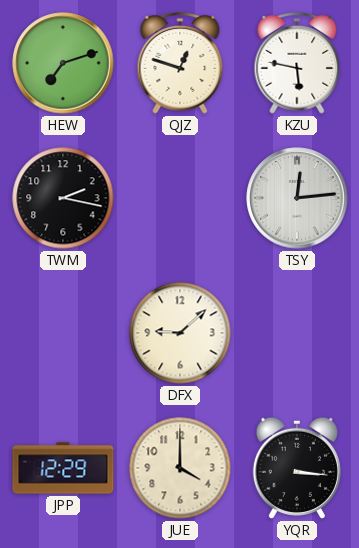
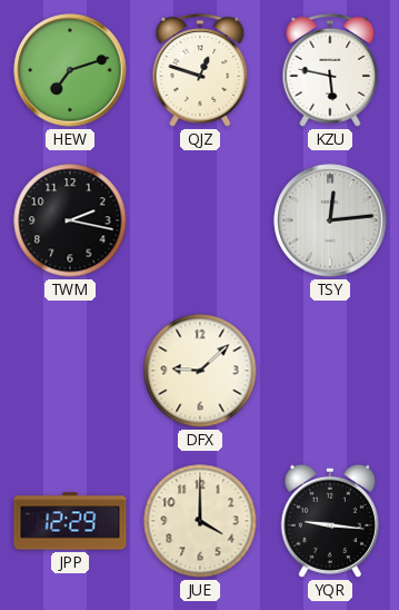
YQR: 3:16 -> 9:16
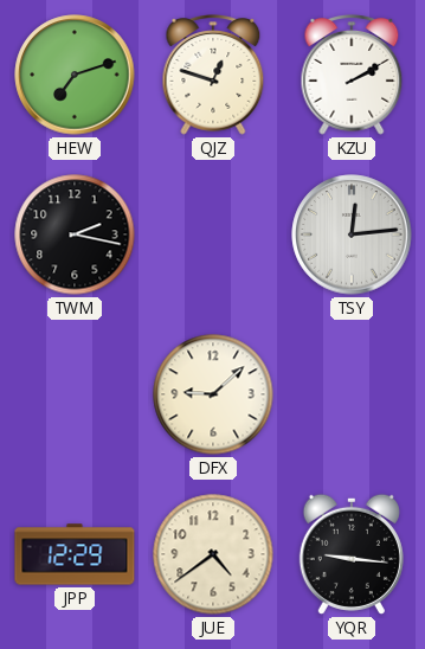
KZU: 5:47 -> 2:10
JUE: 4:00 -> 4:39
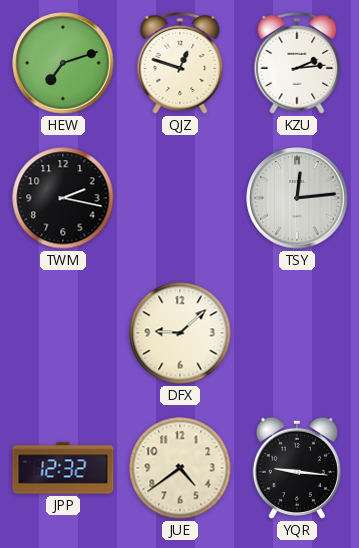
KZU: 2:10 -> 2:14
JPP: 12:29 -> 12:32
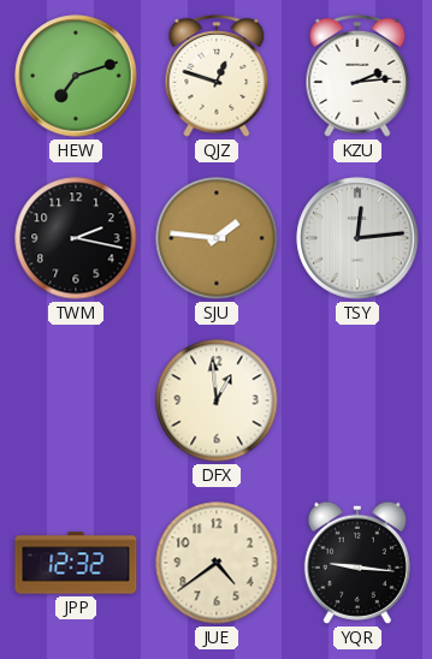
SJU: none -> 1:46
DFX: 9:08 -> 12:59
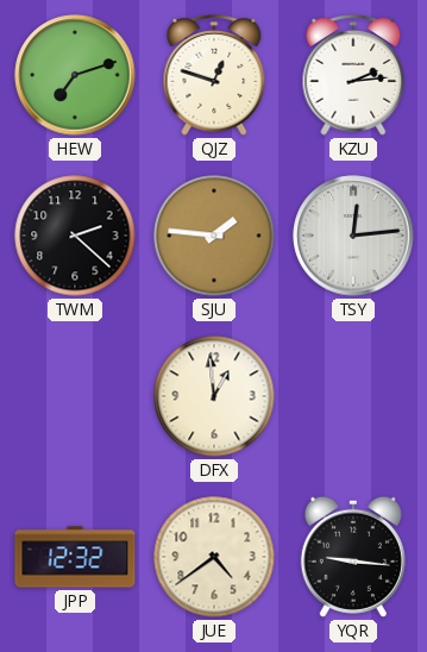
TWM: 2:17 -> 2:22
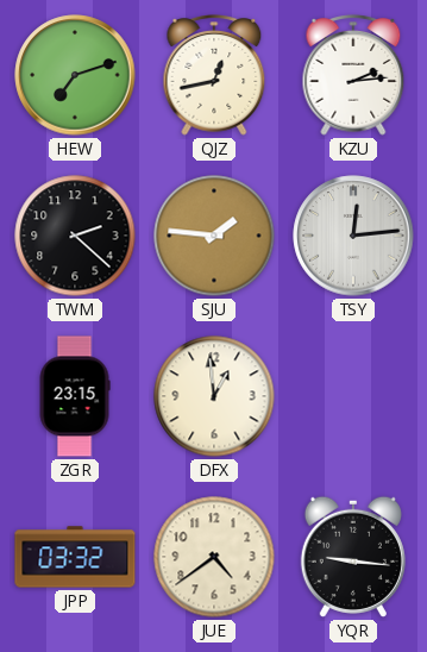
QJZ: 12:48 -> 12:43
ZGR: none -> 23:15
JPP: 12:32 -> 03:32
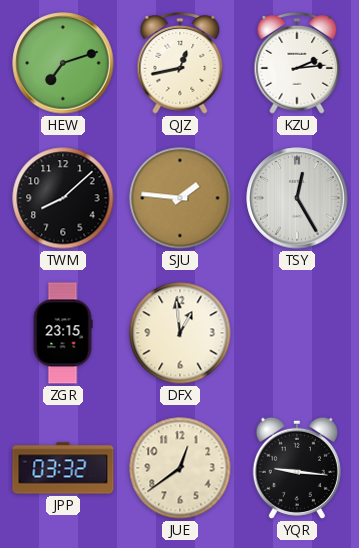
TWM: 2:22 -> 8:08
TSY: 12:14 -> 12:25
JUE: 4:39 -> 12:39
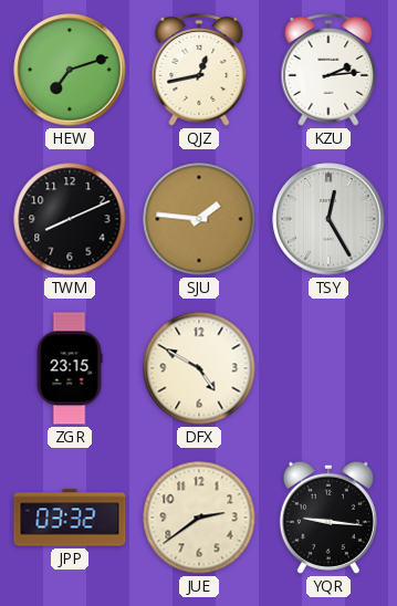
TWM: 8:08 -> 8:11
DFX: 12:59 -> 4:50
JUE: 12:39 -> 2:39
